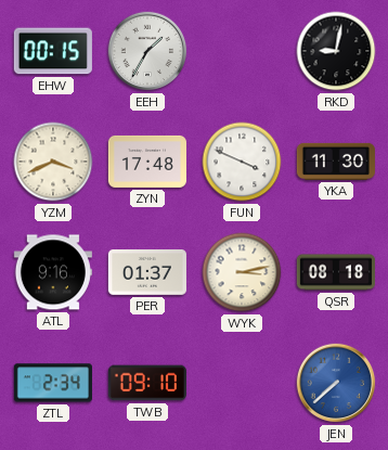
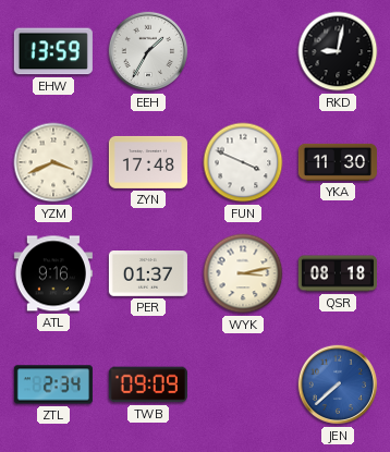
EHW: 00:15 -> 13:59
TWB: 09:10 -> 09:09
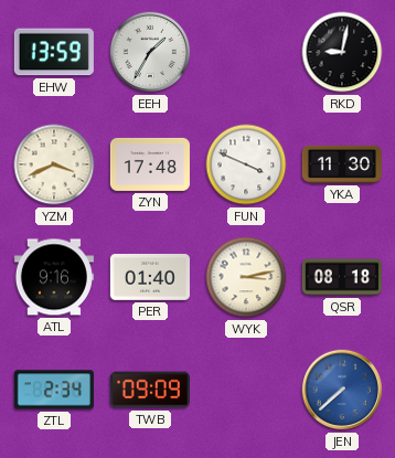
PER: 01:37 -> 01:40
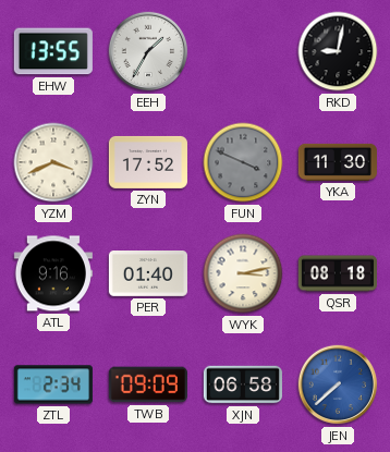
EHW: 13:59 -> 13:55
ZYN: 17:48 -> 17:52
FUN dial: white -> grey
XJN: none -> 06:58
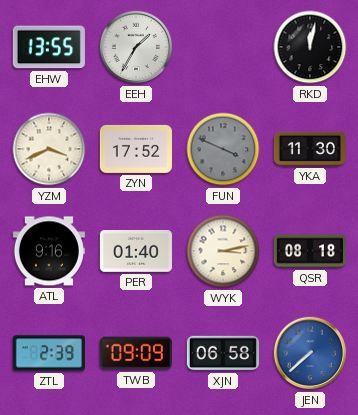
RKD: 9:02 -> 12:02
ZTL: 2:34 -> 2:39
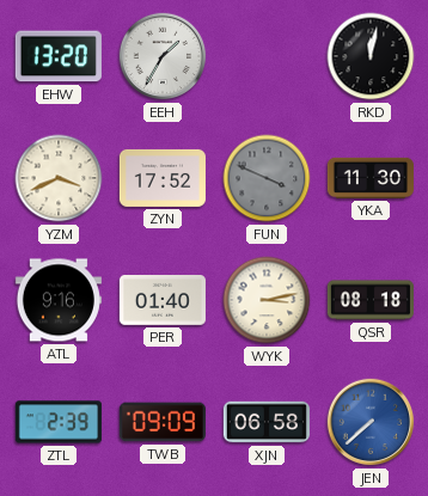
EHW: 13:55 -> 13:20
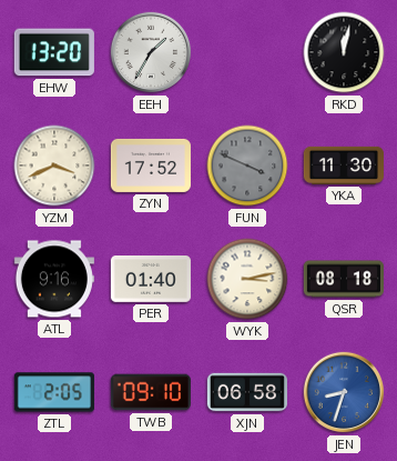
ZTL: 2:39 -> 2:05
TWB: 09:09 -> 09:10
JEN: 7:38 -> 8:33
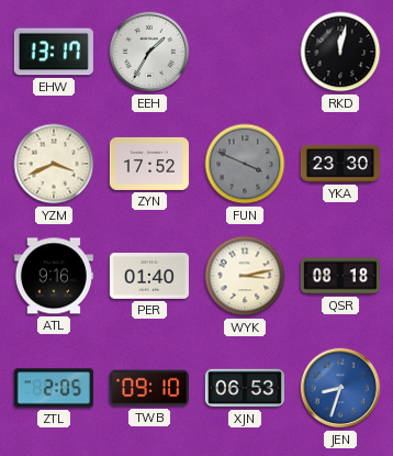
EHW: 13:20 -> 13:17
YKA: 11:30 -> 23:30
XJN: 06:58 -> 06:53
